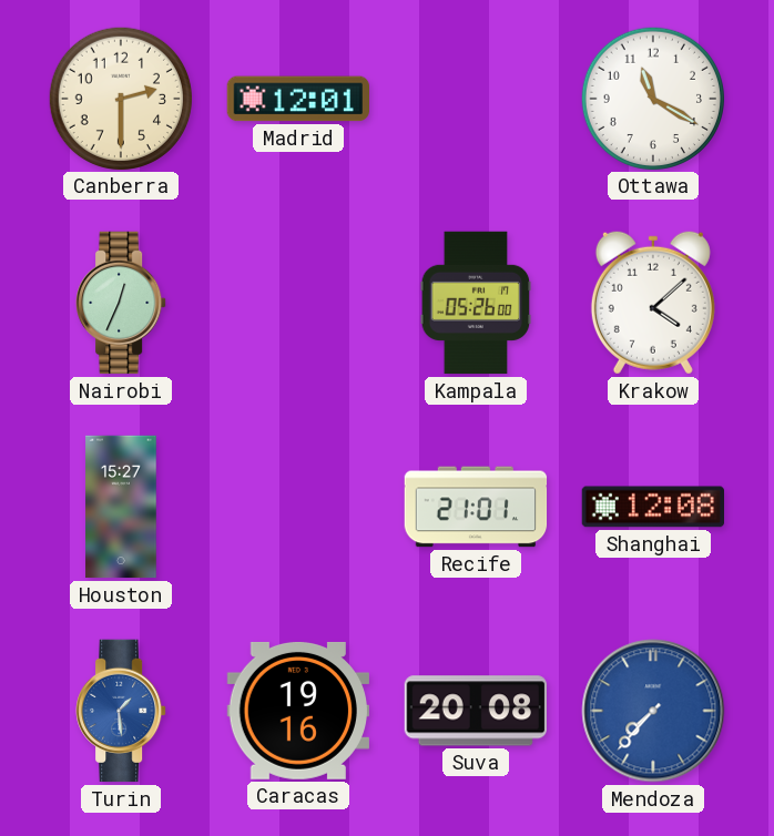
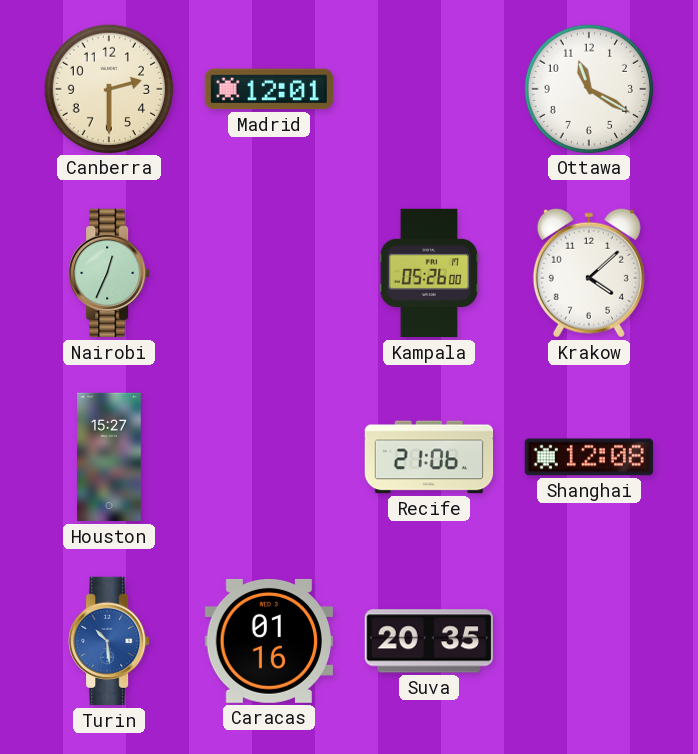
Recife: 21:01 -> 21:06
Turin: 1:29 -> 10:29
Caracas: 19:16 -> 01:16
Suva: 20:08 -> 20:35
Mendoza: 7:37 -> none
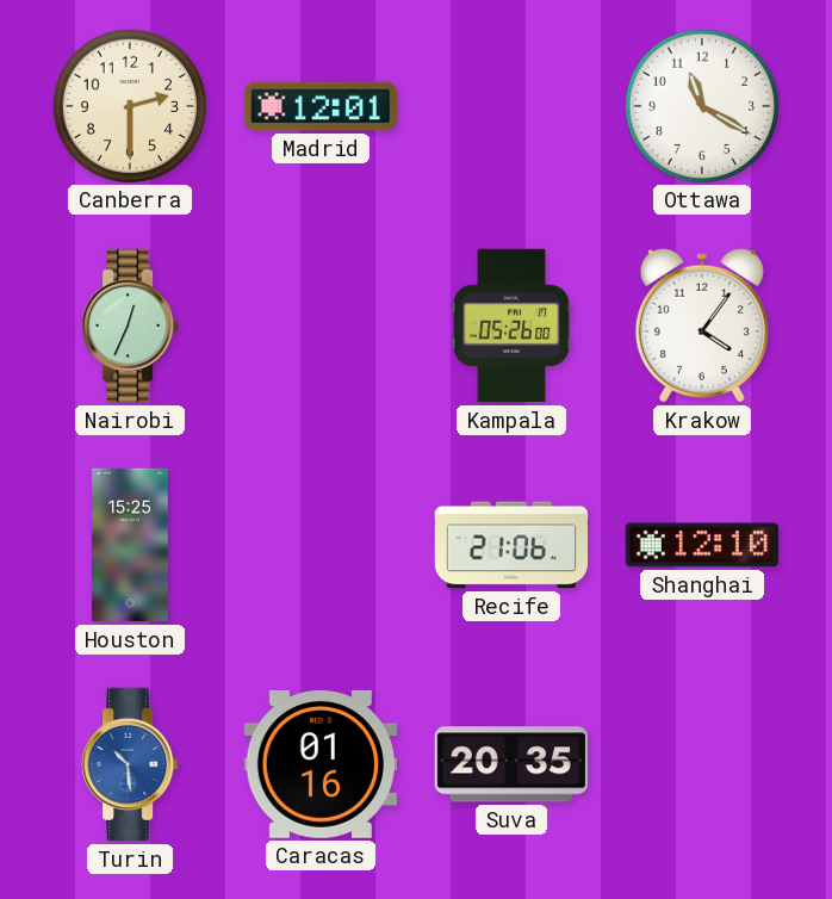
Krakow: 4:08 -> 4:06
Houston: 15:27 -> 15:25
Shanghai: 12:08 -> 12:10
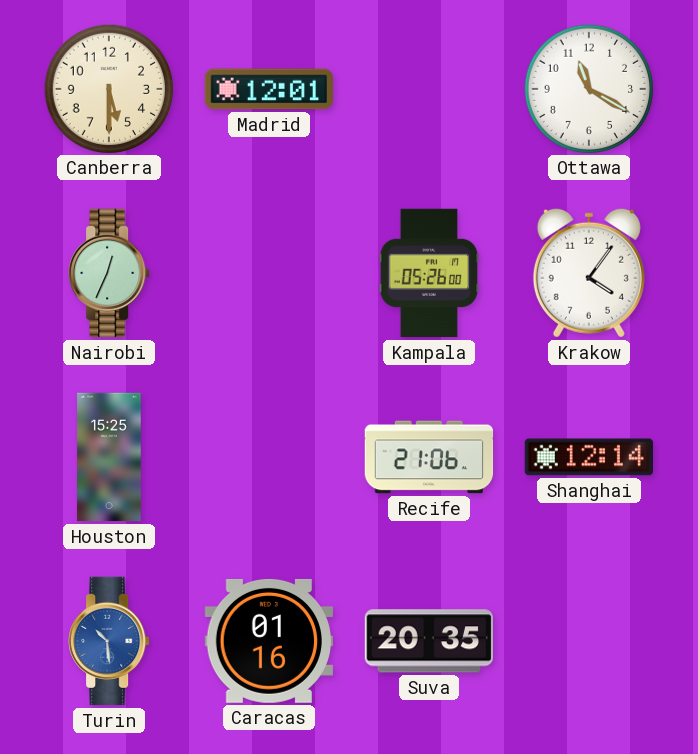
Canberra: 2:30 -> 5:30
Shanghai: 12:10 -> 12:14
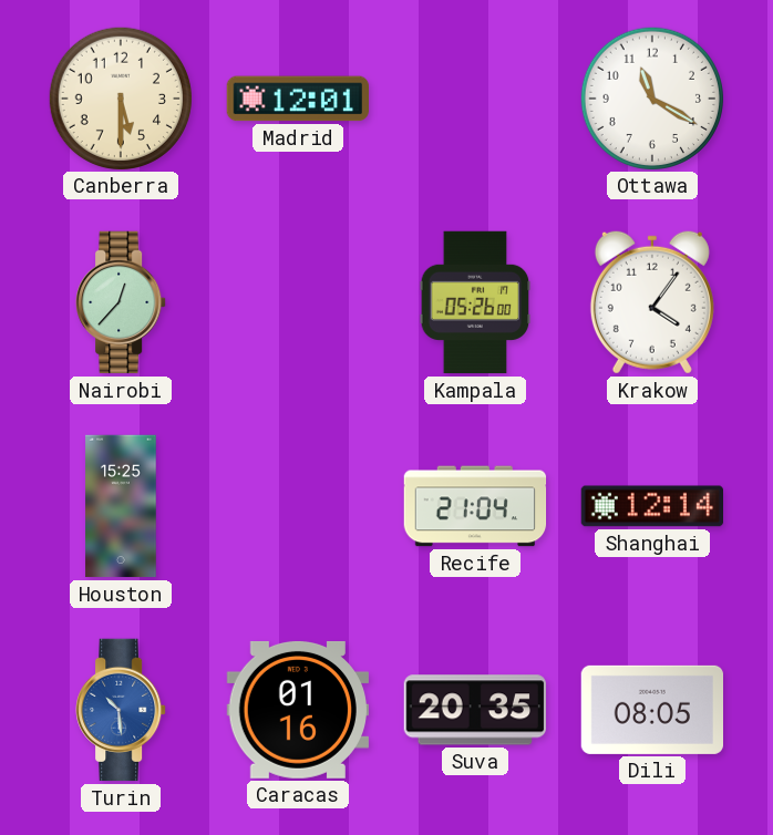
Nairobi: 12:34 -> 12:37
Recife: 21:06 -> 21:04
Dili: none -> 08:05
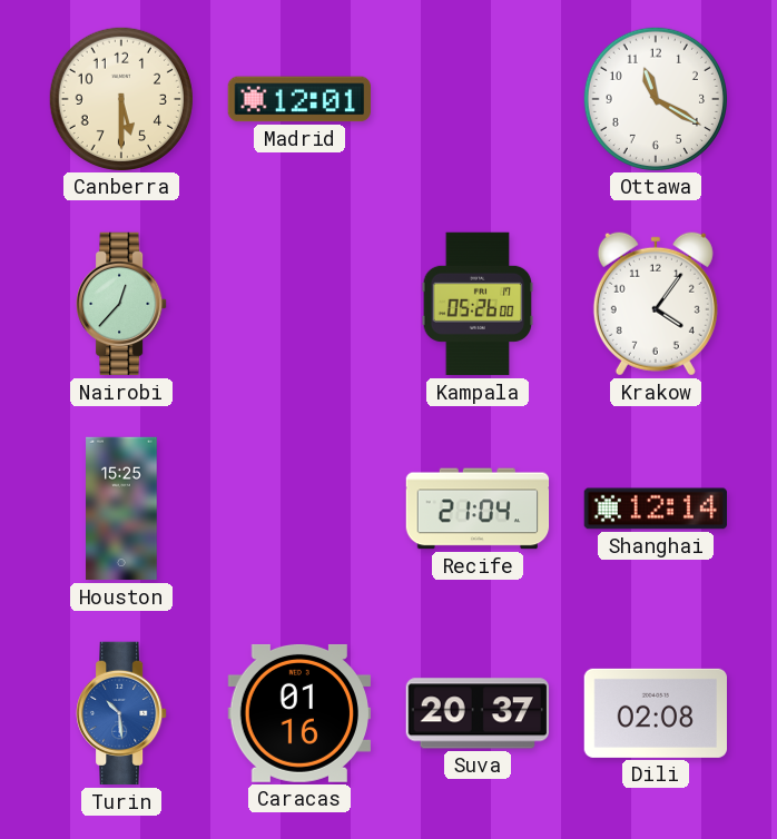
Suva: 20:35 -> 20:37
Dili: 08:05 -> 02:08
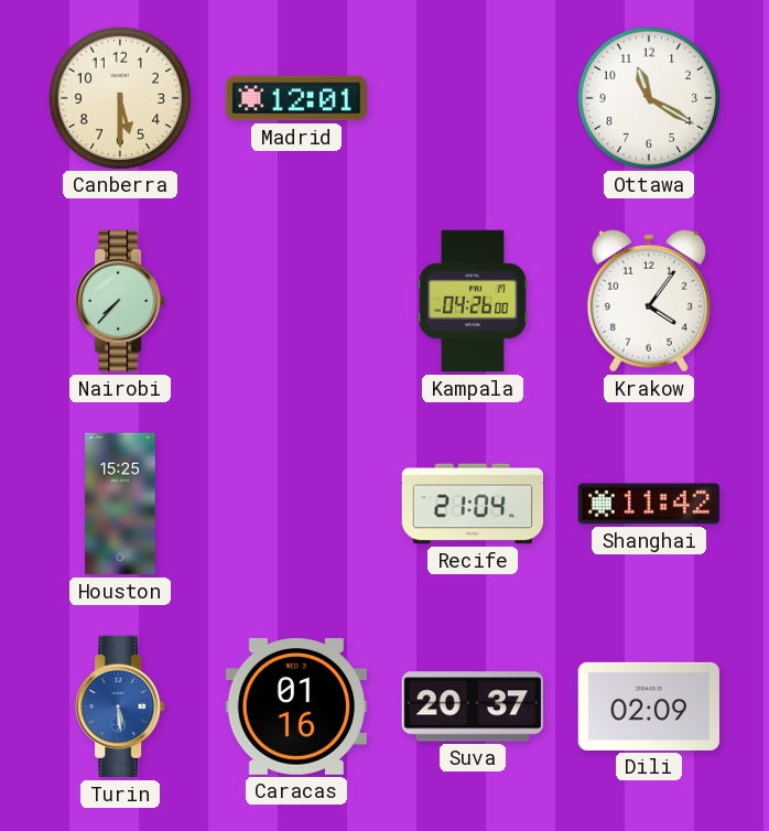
Nairobi: 12:37 -> 7:37
Kampala: 05:26 -> 04:26
Shanghai: 12:14 -> 11:42
Turin: 10:29 -> 5:29
Dili: 02:08 -> 02:09
